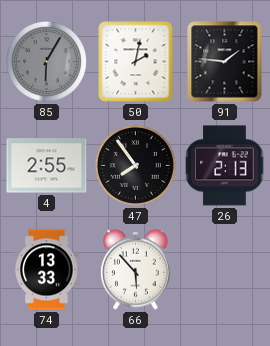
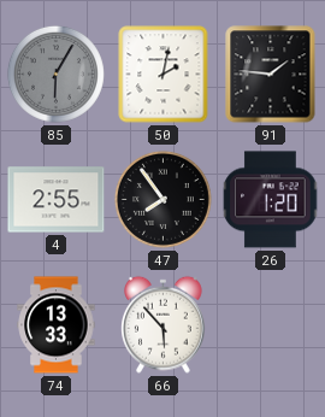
26: 2:13 -> 1:20
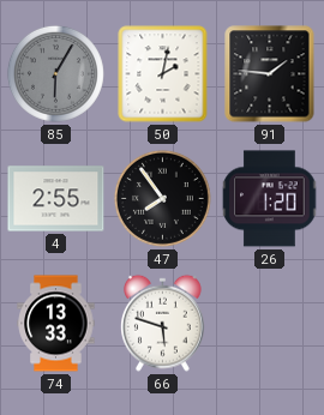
66: 5:53 -> 5:48
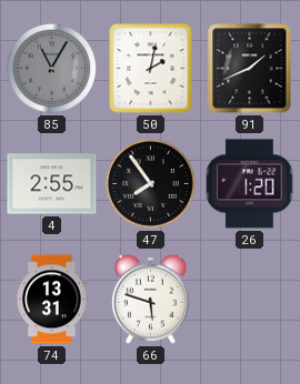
85: 6:05 -> 11:05
91: 1:46 -> 1:41
74: 13:33 -> 13:31
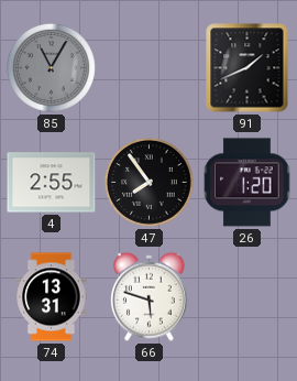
50: 2:02 -> none
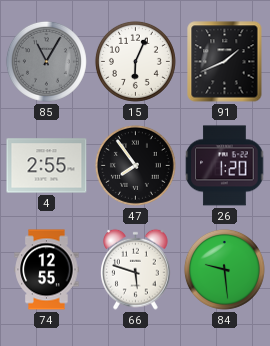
15: none -> 6:04
74: 13:31 -> 12:55
84: none -> 9:29
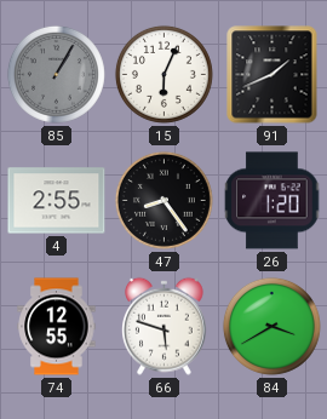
85: 11:05 -> 1:05
47: 7:54 -> 8:24
84: 9:29 -> 3:40
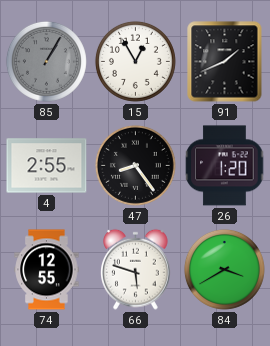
15: 6:04 -> 12:55
